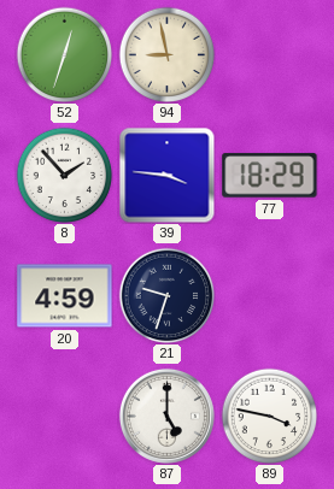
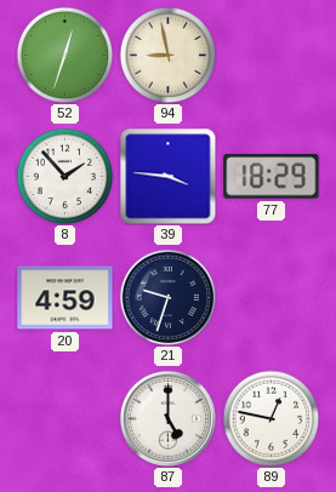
89: 3:47 -> 12:47
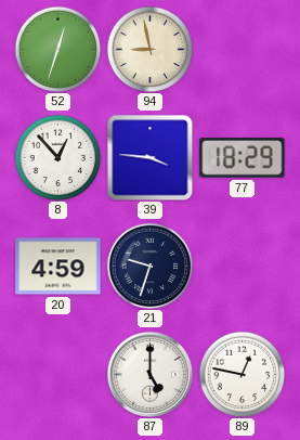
8: 1:53 -> 12:53
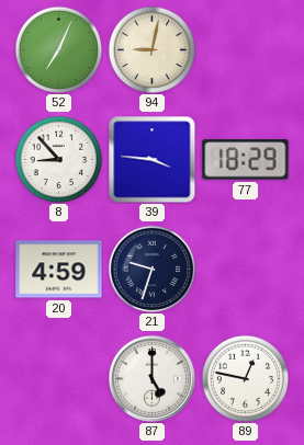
52: 12:33 -> 7:04
94: 8:58 -> 9:02
8: 12:53 -> 8:53
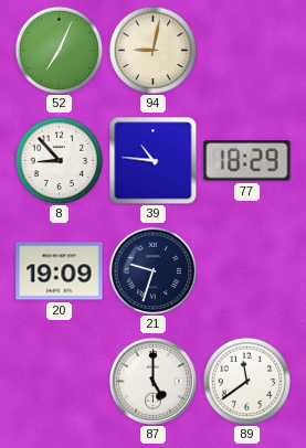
39: 3:46 -> 10:46
20: 4:59 -> 19:09
89: 12:47 -> 11:39
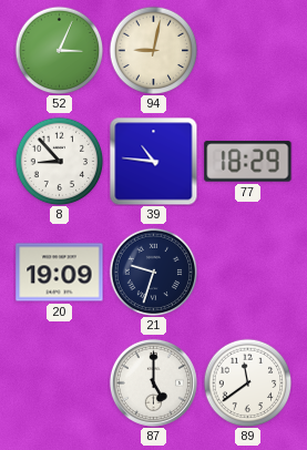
52: 7:04 -> 3:04
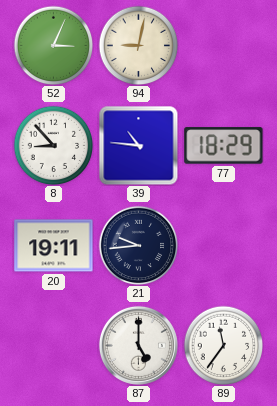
20: 19:09 -> 19:11
21: 9:33 -> 9:44
89: 11:39 -> 11:36
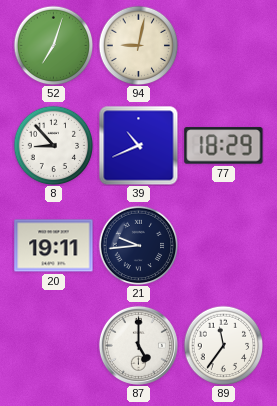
52: 3:04 -> 7:03
39: 10:46 -> 10:41
